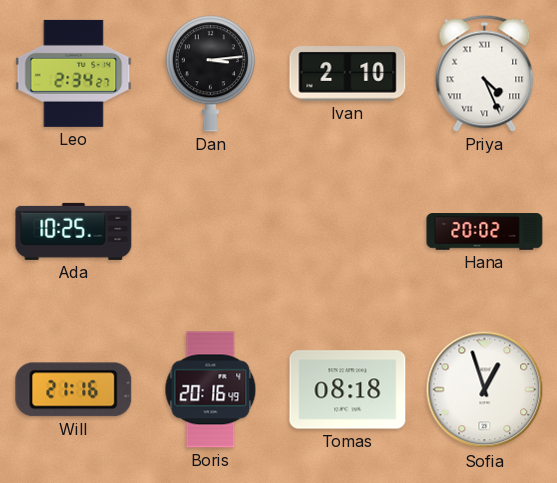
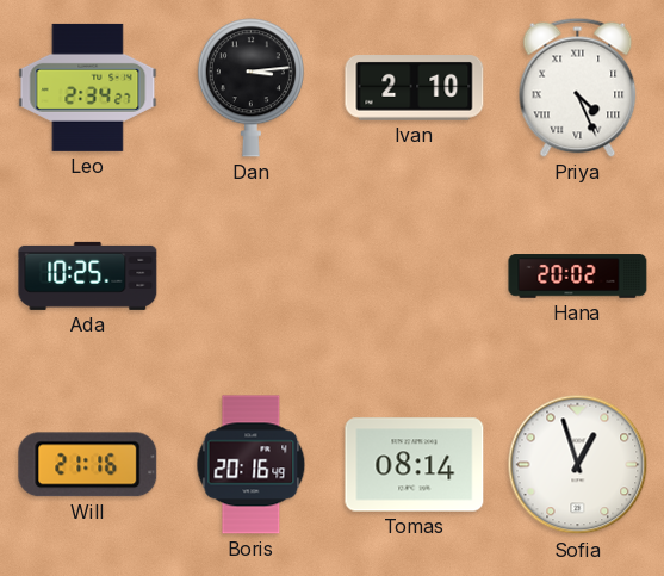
Tomas: 08:18 -> 08:14
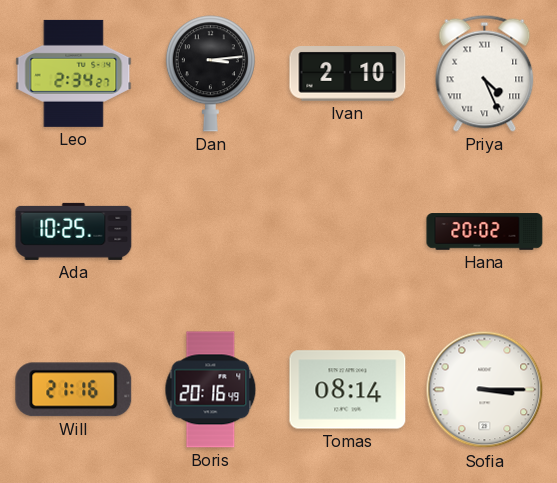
Sofia: 12:57 -> 3:15
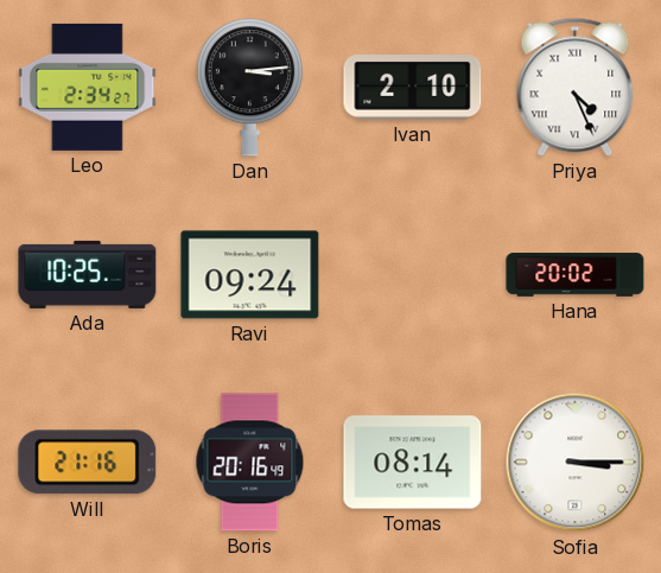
Ravi: none -> 09:24
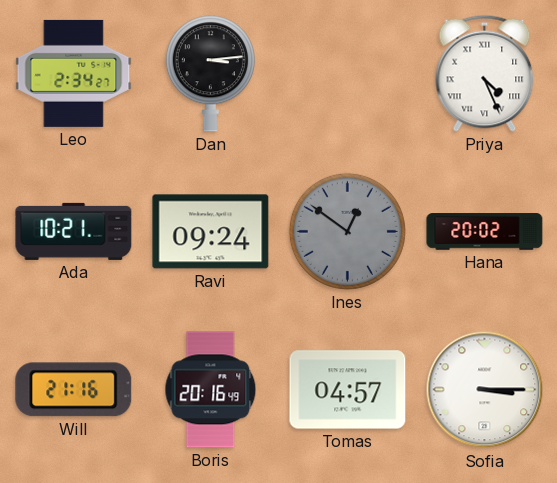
Ivan: 2:10 -> none
Ada: 10:25 -> 10:21
Ines: none -> 12:51
Tomas: 08:14 -> 04:57
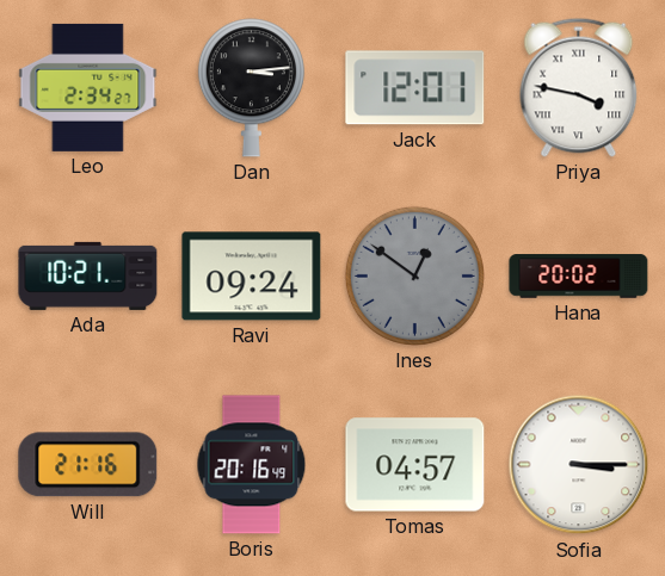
Jack: none -> 12:01
Priya: 4:26 -> 3:47
